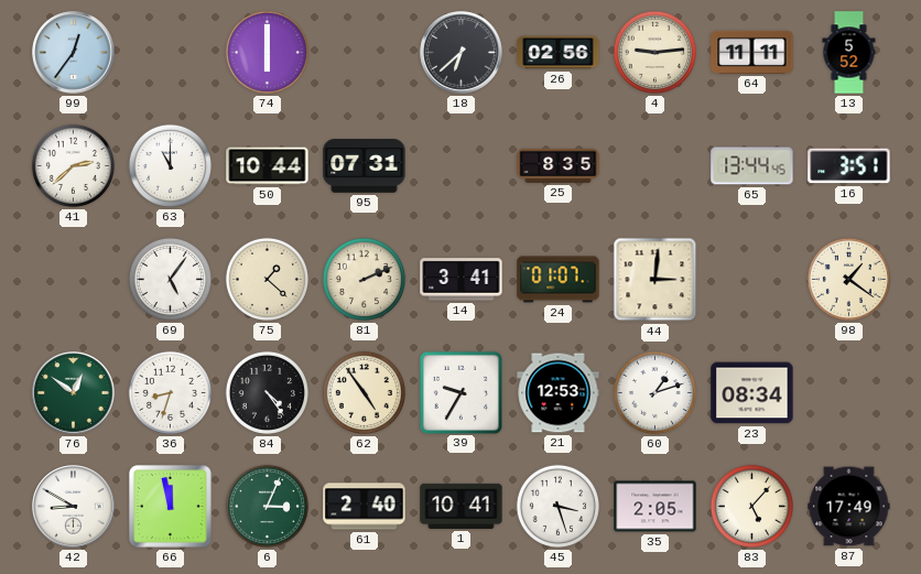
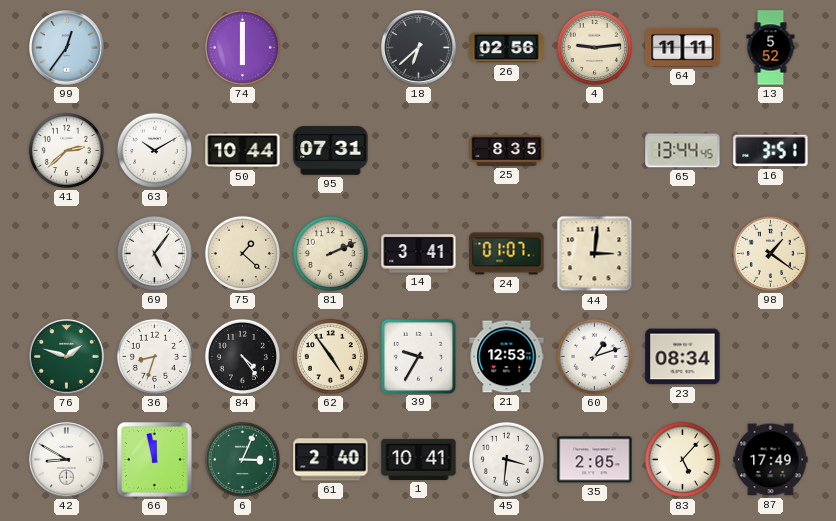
63: 11:00 -> 10:10
76: 12:51 -> 1:48
45: 3:27 -> 3:31
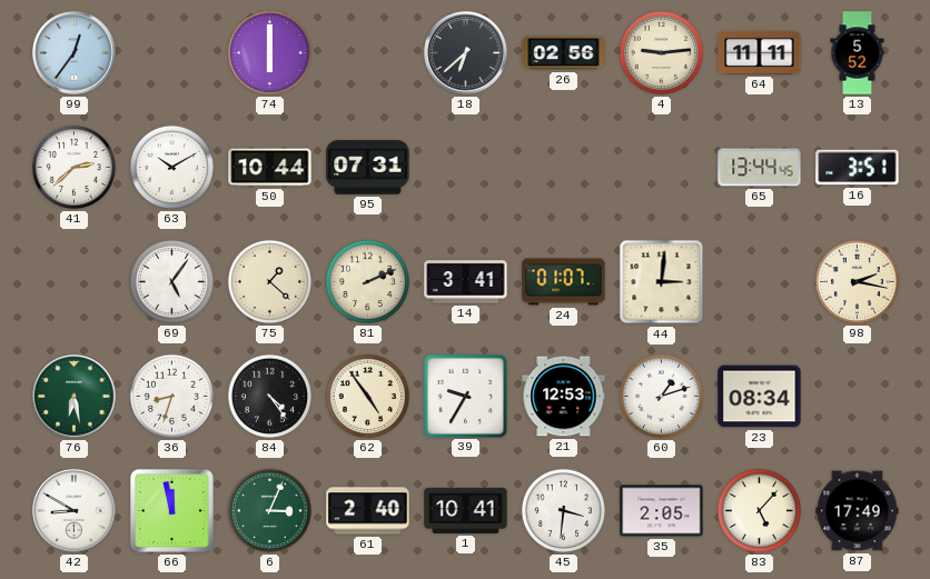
25: 8:35 -> none
98: 1:21 -> 2:17
76: 1:48 -> 6:28
